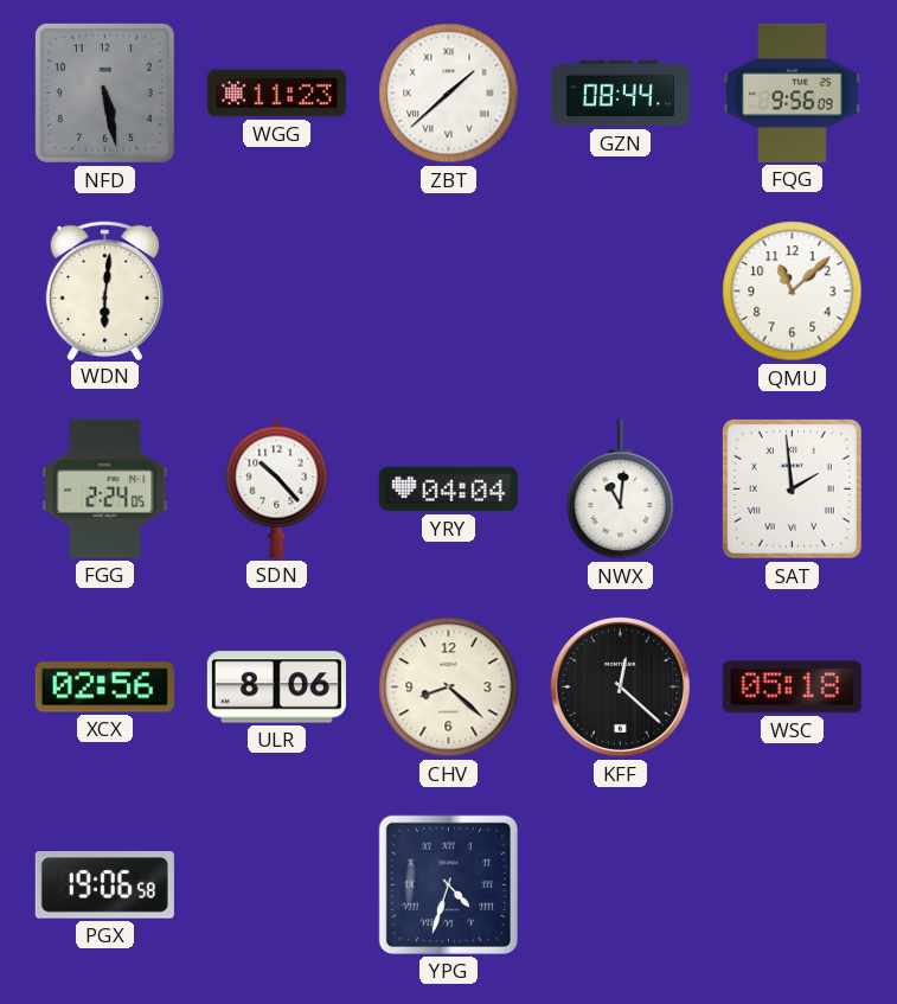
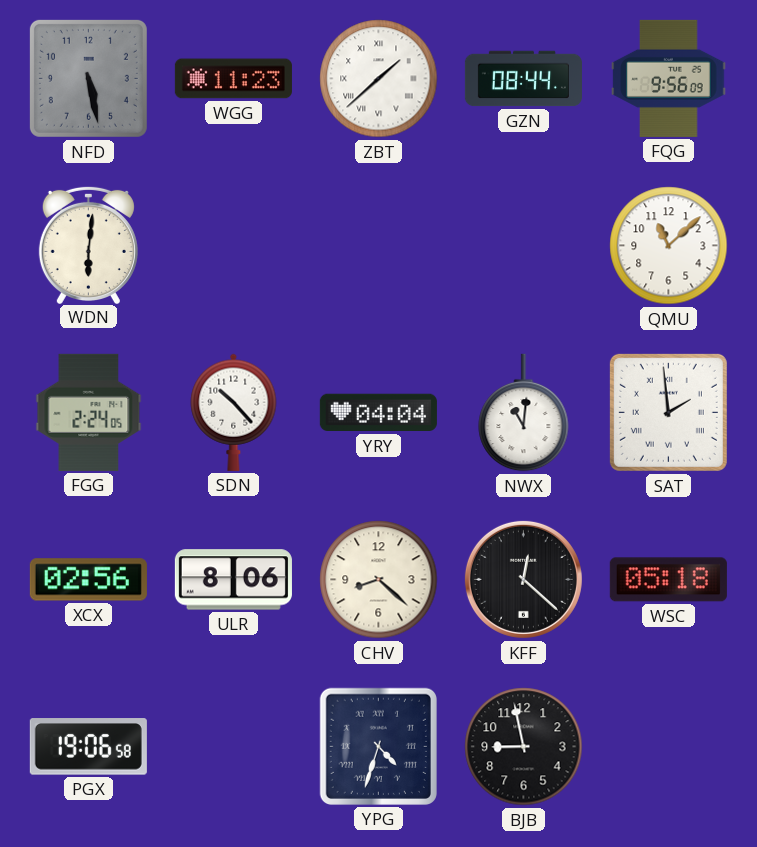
BJB: none -> 8:58
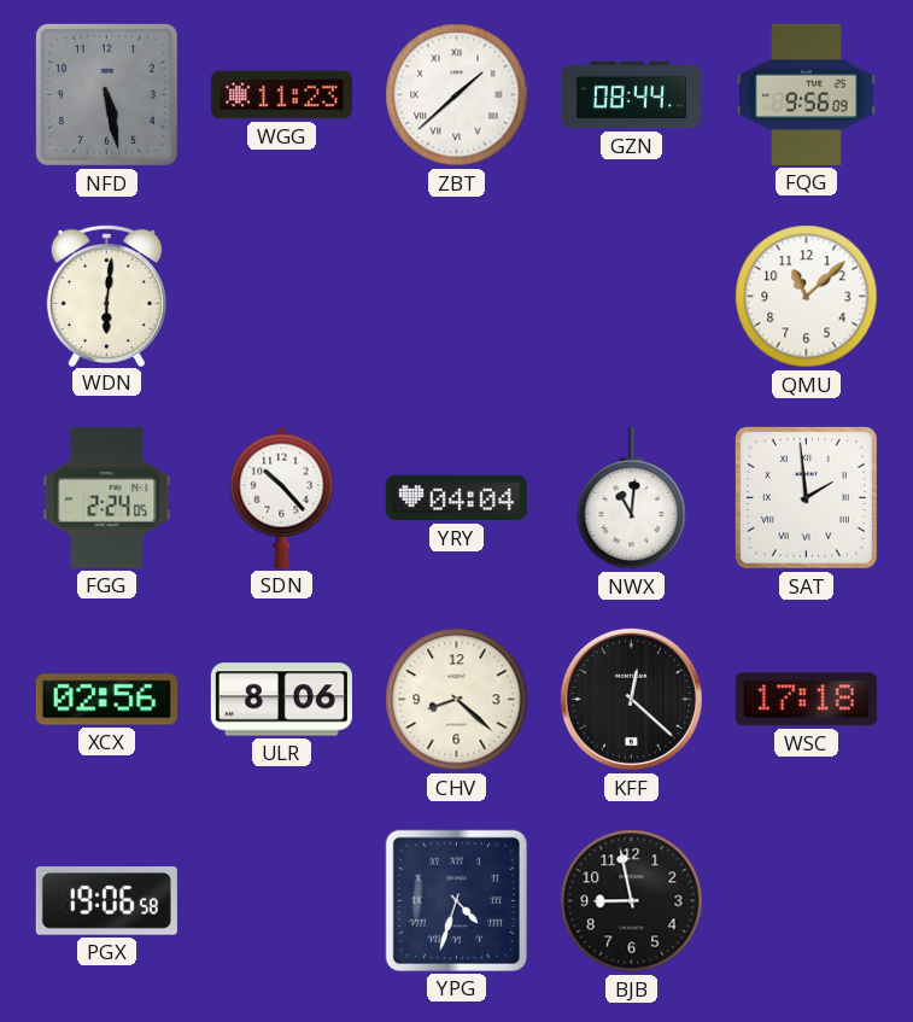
WSC: 05:18 -> 17:18
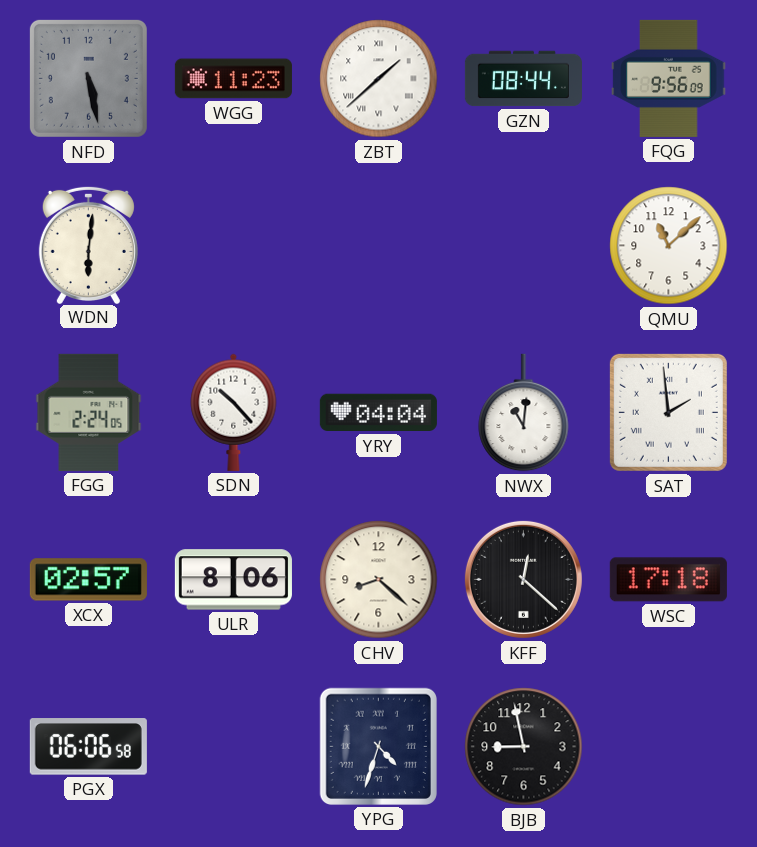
XCX: 02:56 -> 02:57
PGX: 19:06 -> 06:06
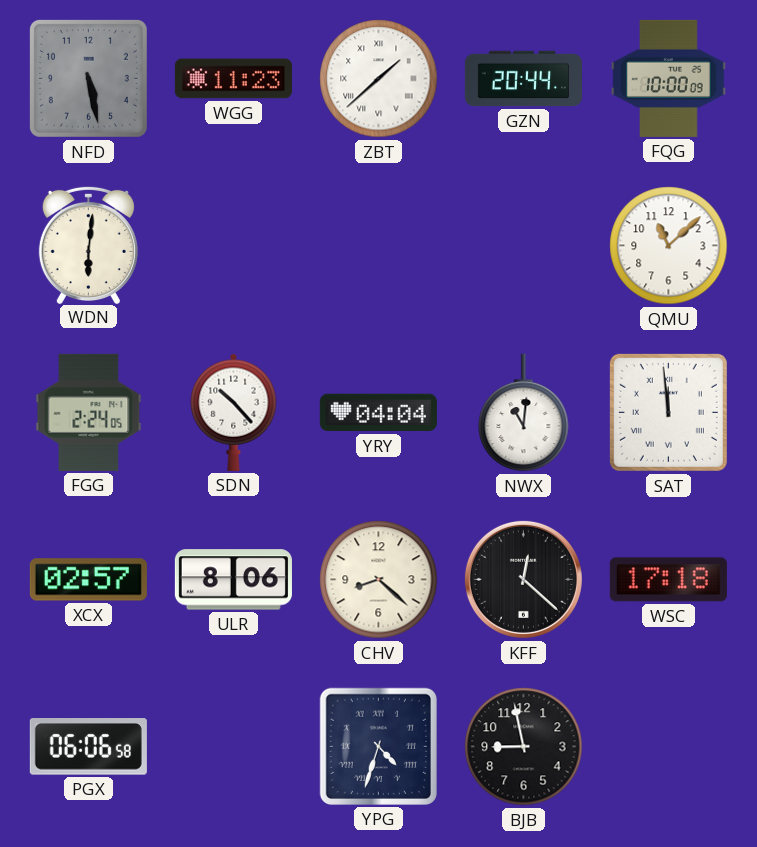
GZN: 08:44 -> 20:44
FQG: 9:56 -> 10:00
SAT: 1:59 -> 11:59
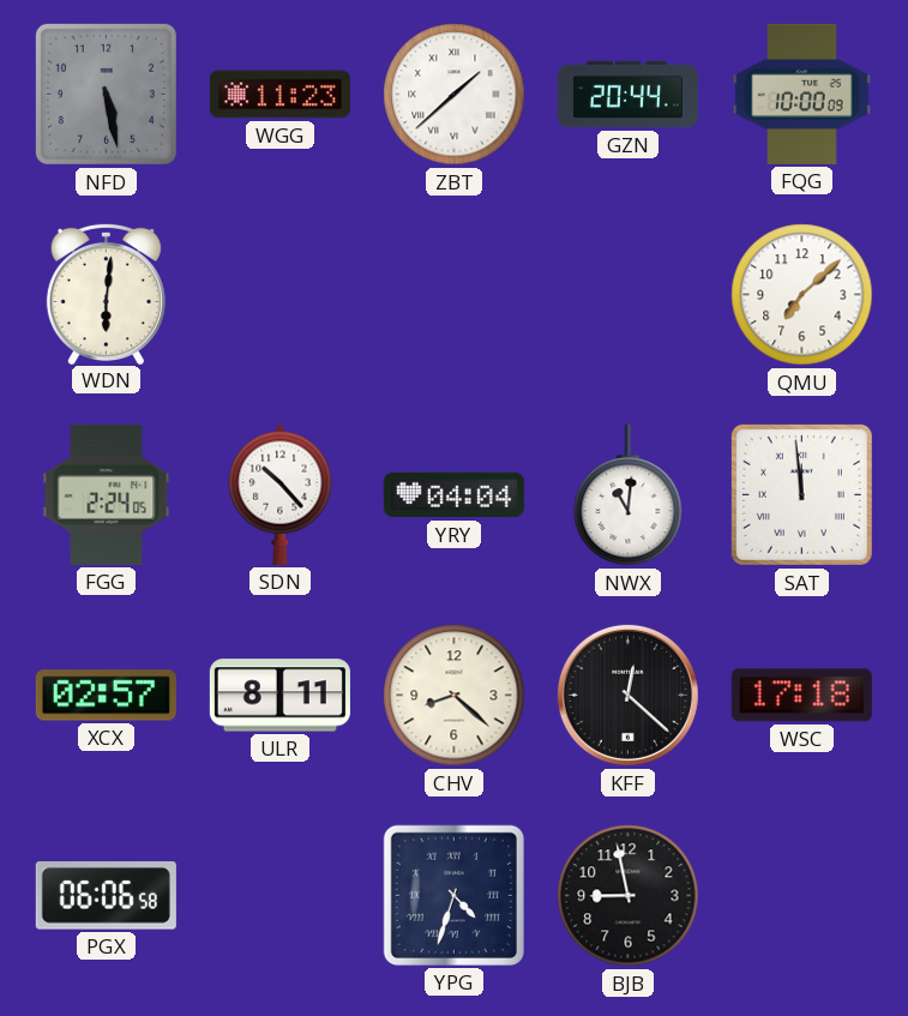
QMU: 11:08 -> 7:08
ULR: 8:06 -> 8:11
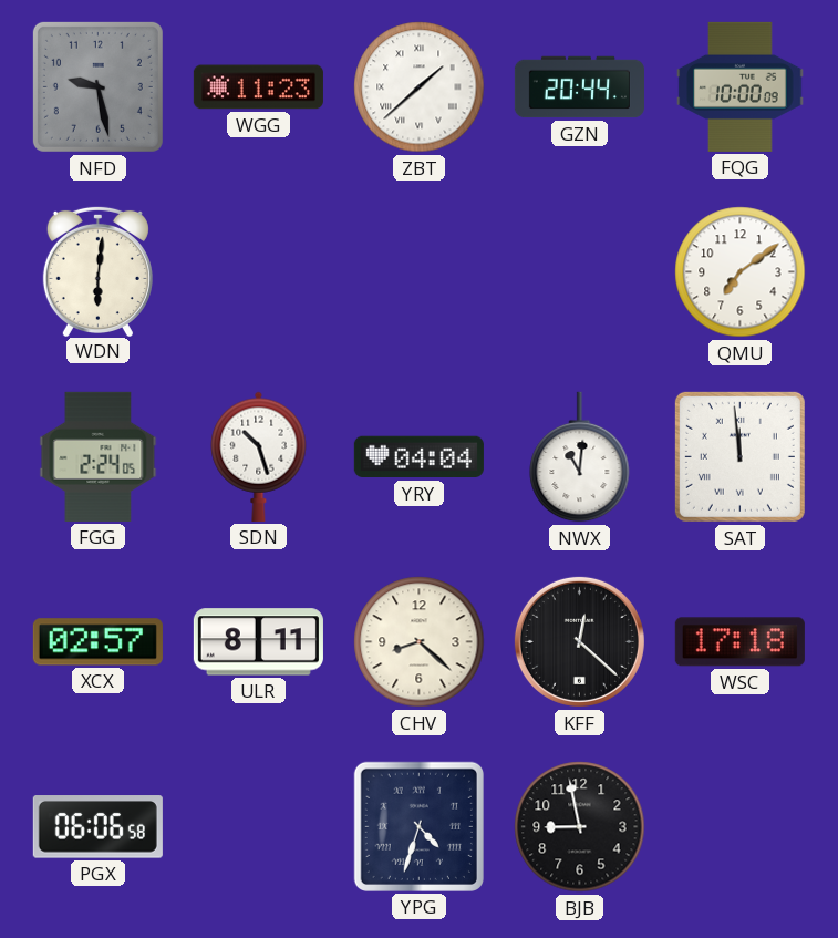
NFD: 5:28 -> 9:28
QMU: 7:08 -> 7:09
SDN: 10:23 -> 10:27
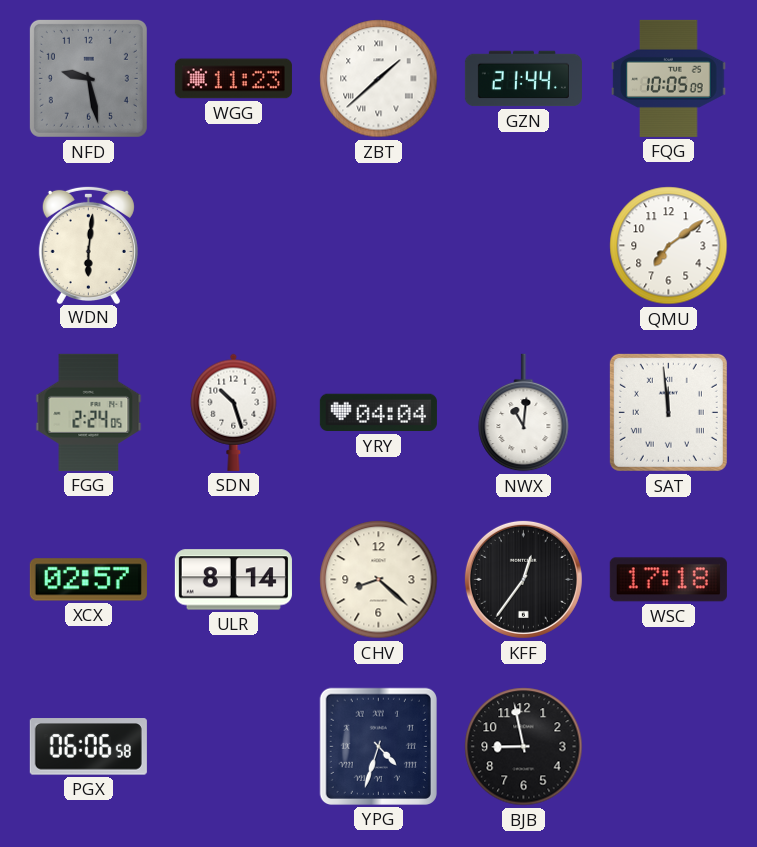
GZN: 20:44 -> 21:44
FQG: 10:00 -> 10:05
ULR: 8:11 -> 8:14
KFF: 12:22 -> 12:36
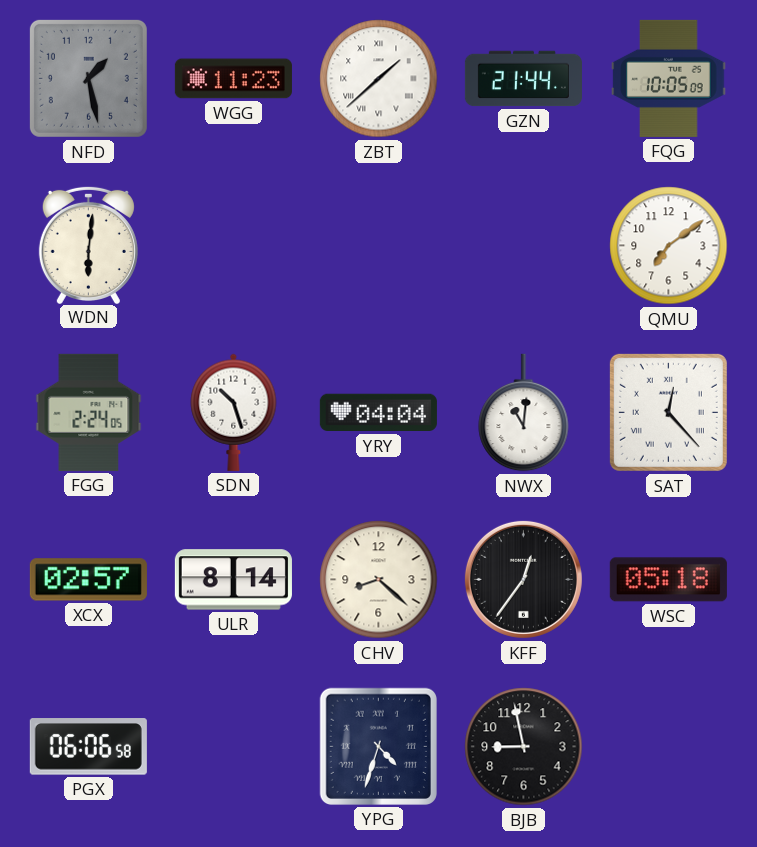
NFD: 9:28 -> 1:28
SAT: 11:59 -> 12:23
WSC: 17:18 -> 05:18
